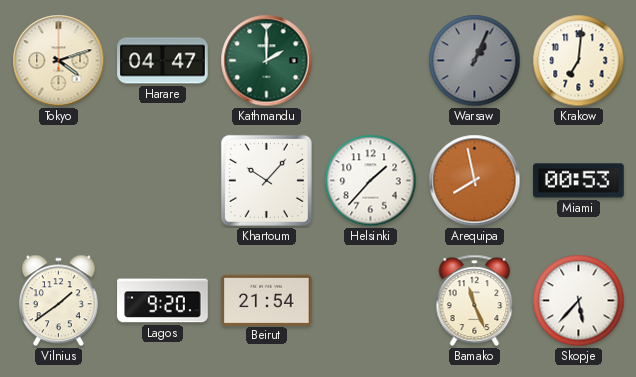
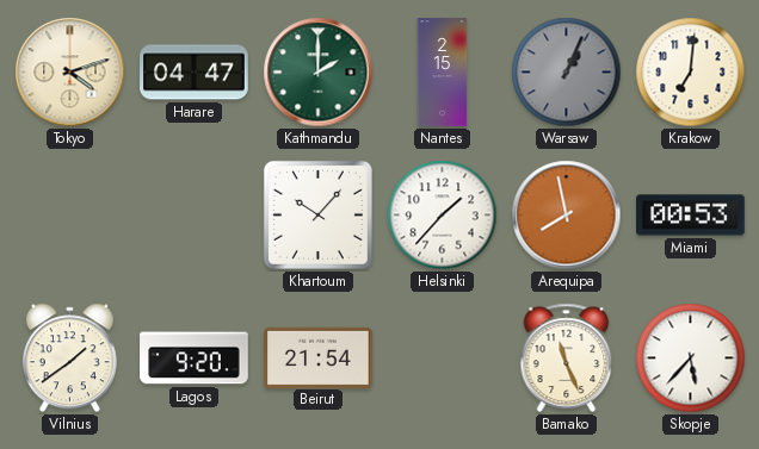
Nantes: none -> 2:15
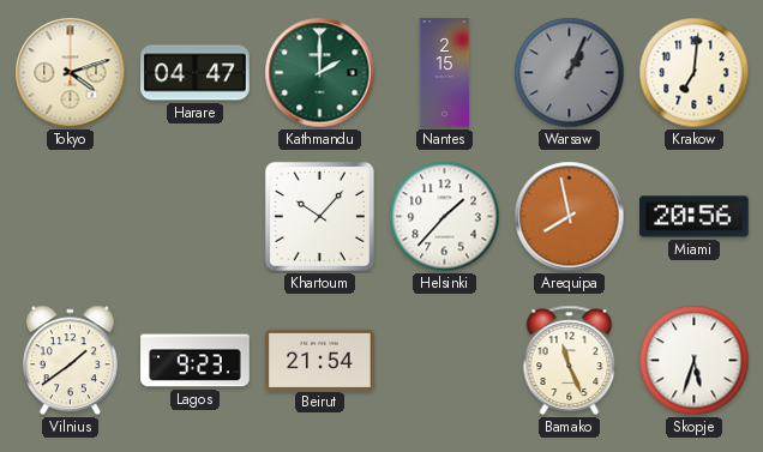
Miami: 00:53 -> 20:56
Lagos: 9:20 -> 9:23
Skopje: 5:37 -> 5:33
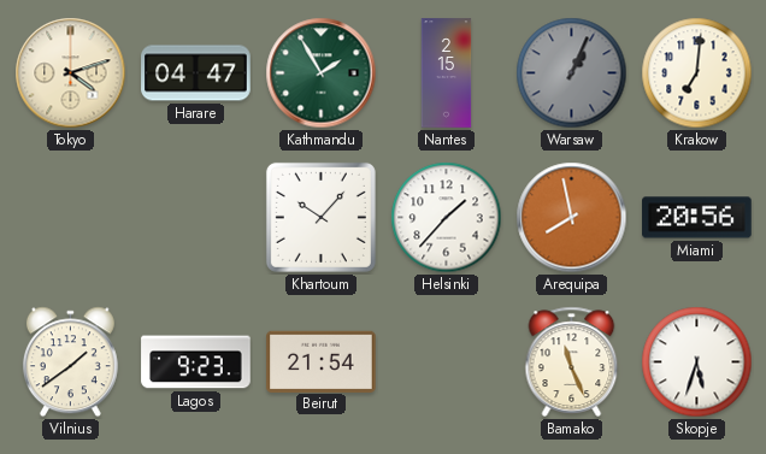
Kathmandu: 2:00 -> 1:55
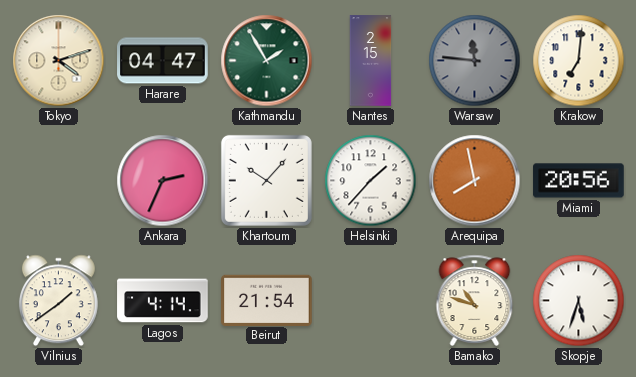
Warsaw: 1:04 -> 11:46
Ankara: none -> 2:34
Lagos: 9:23 -> 4:14
Bamako: 11:26 -> 10:48
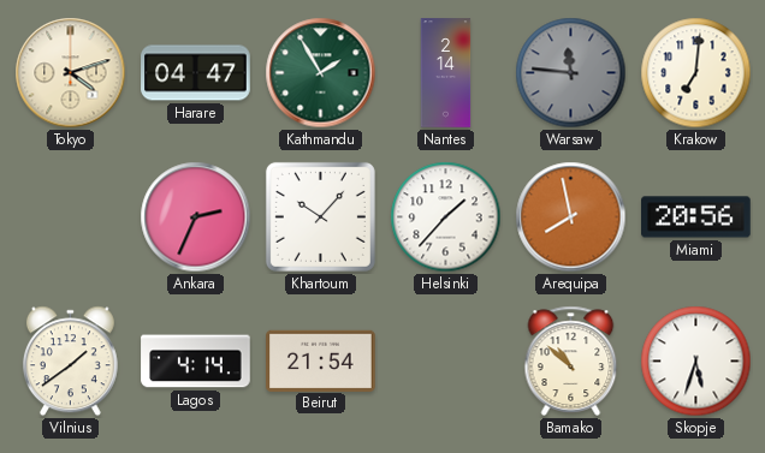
Nantes: 2:15 -> 2:14
Bamako: 10:48 -> 10:52
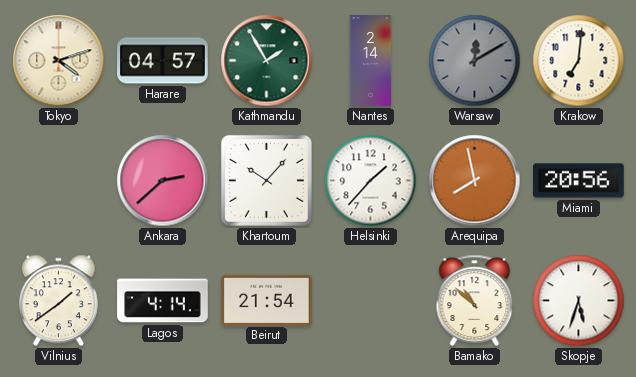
Harare: 04:47 -> 04:57
Warsaw: 11:46 -> 12:10
Ankara: 2:34 -> 2:38
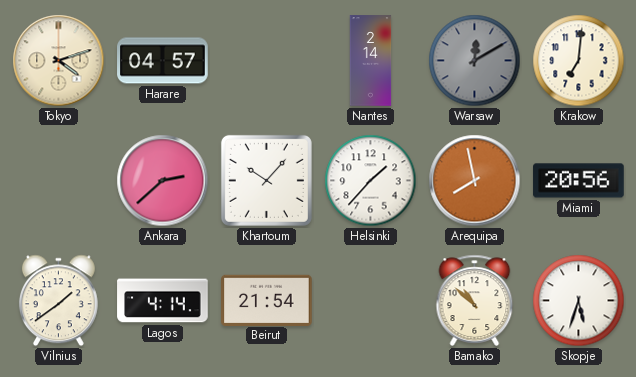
Kathmandu: 1:55 -> none
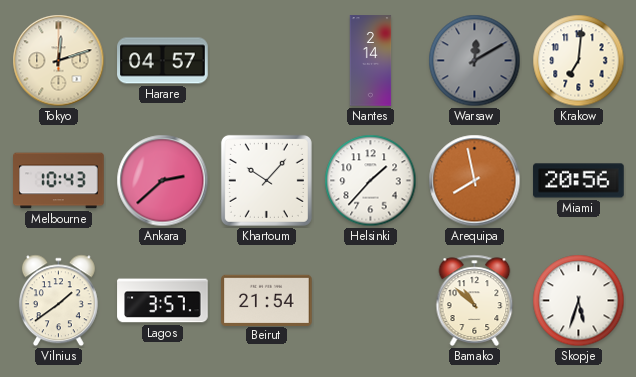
Tokyo: 4:12 -> 12:12
Melbourne: none -> 10:43
Lagos: 4:14 -> 3:57
